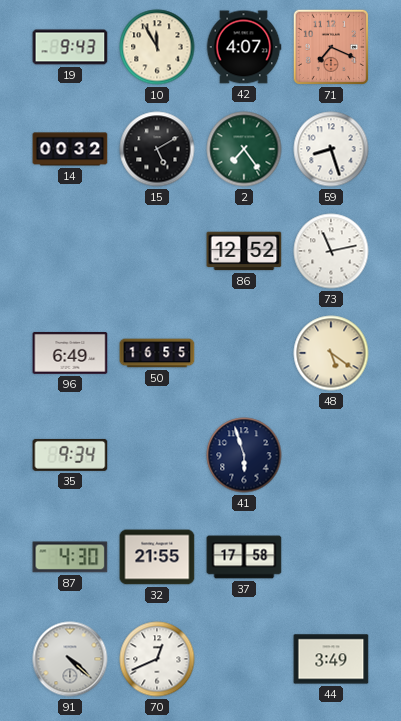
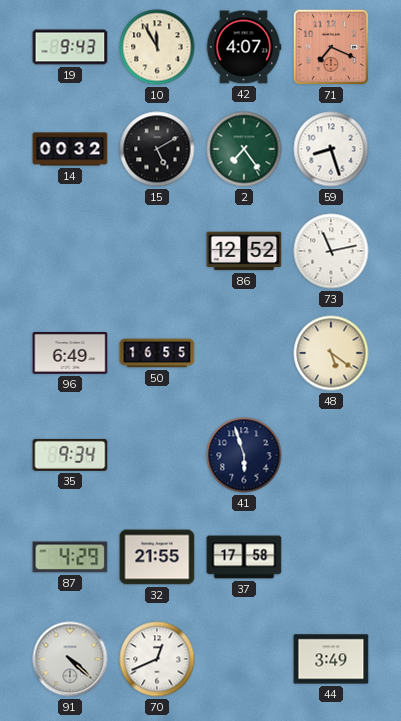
87: 4:30 -> 4:29
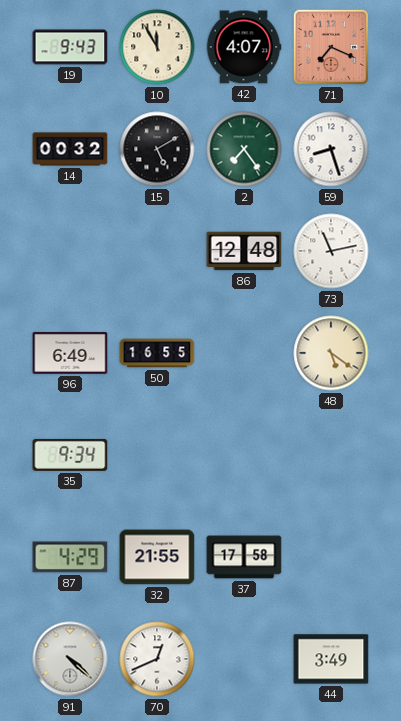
86: 12:52 -> 12:48
41: 5:57 -> none
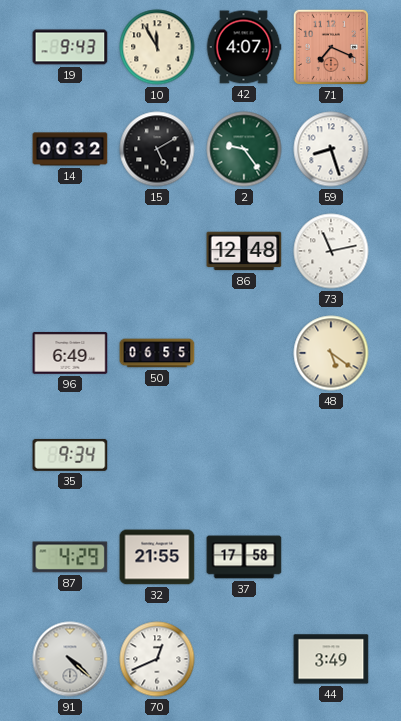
2: 7:24 -> 9:24
50: 16:55 -> 06:55
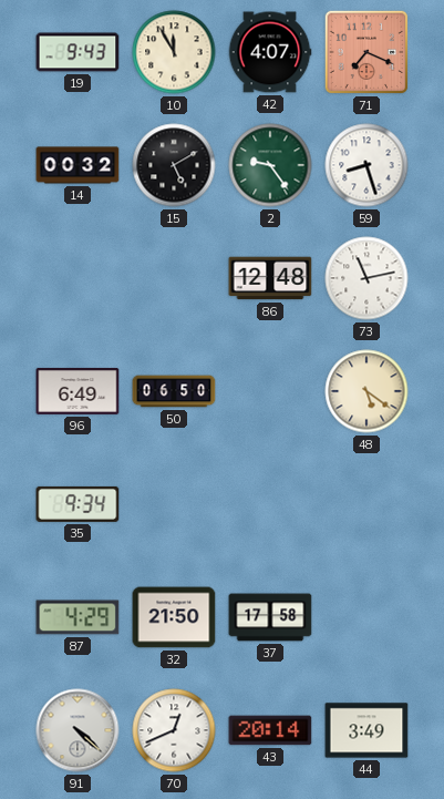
50: 06:55 -> 06:50
32: 21:55 -> 21:50
43: none -> 20:14
